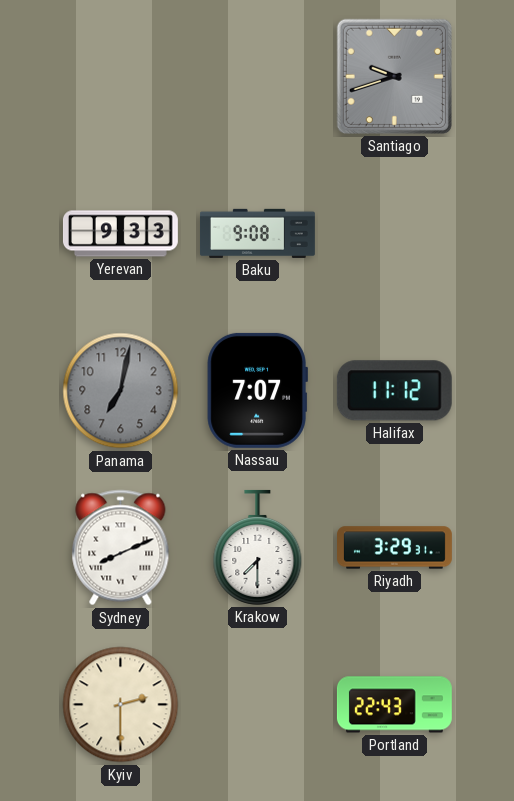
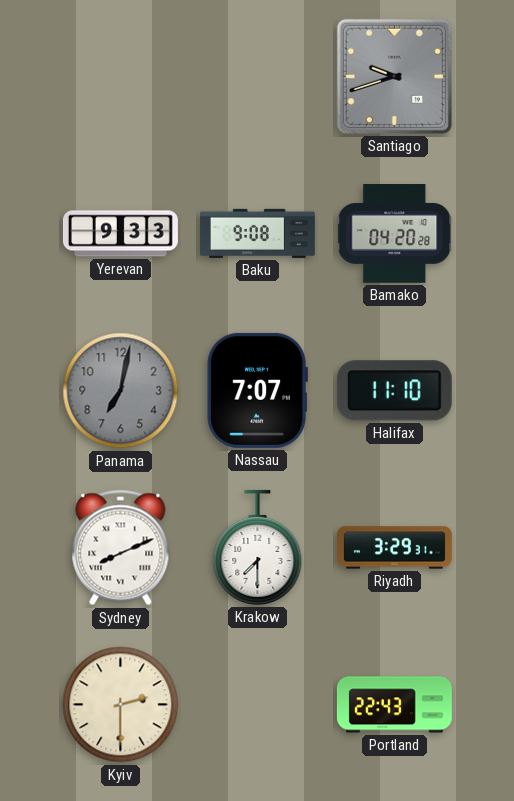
Bamako: none -> 04:20
Halifax: 11:12 -> 11:10
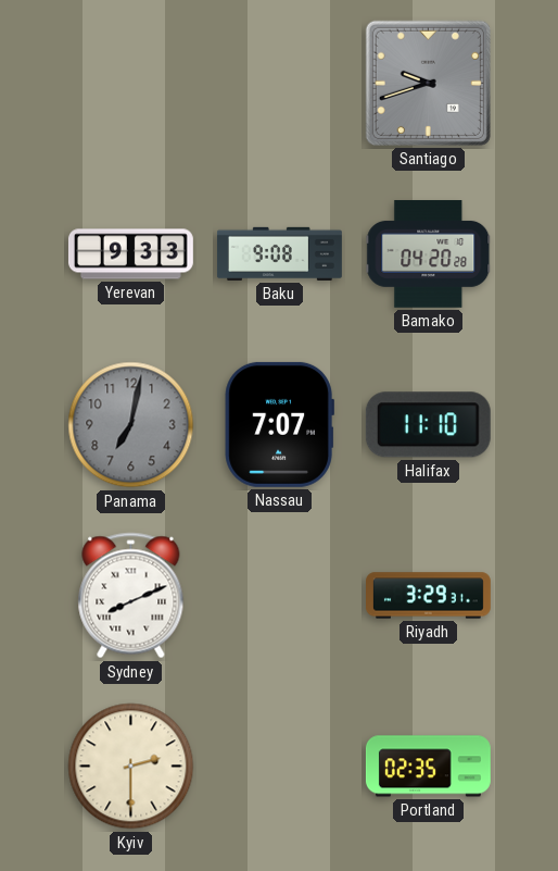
Krakow: 7:30 -> none
Portland: 22:43 -> 02:35
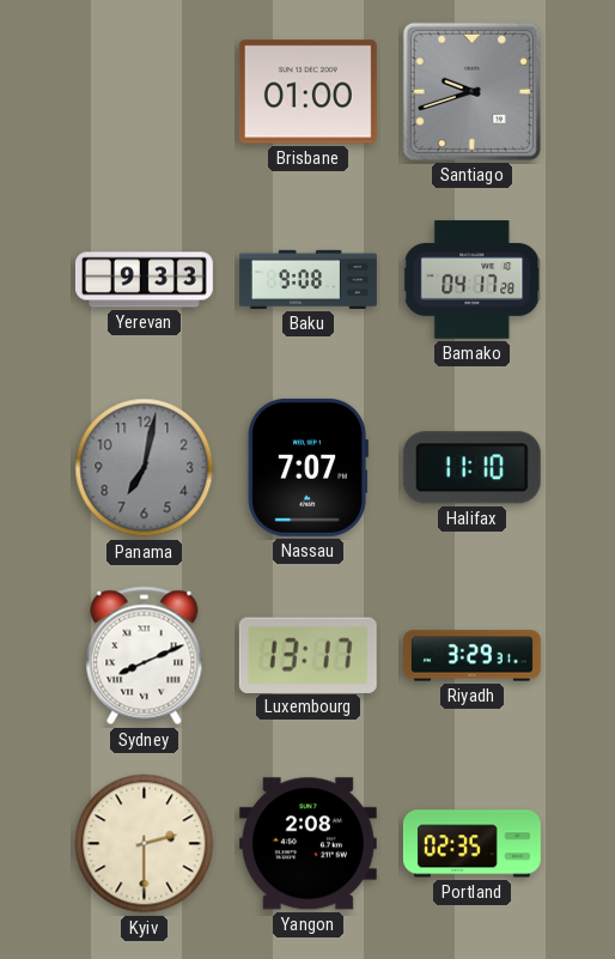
Brisbane: none -> 01:00
Bamako: 04:20 -> 04:17
Luxembourg: none -> 13:17
Yangon: none -> 2:08
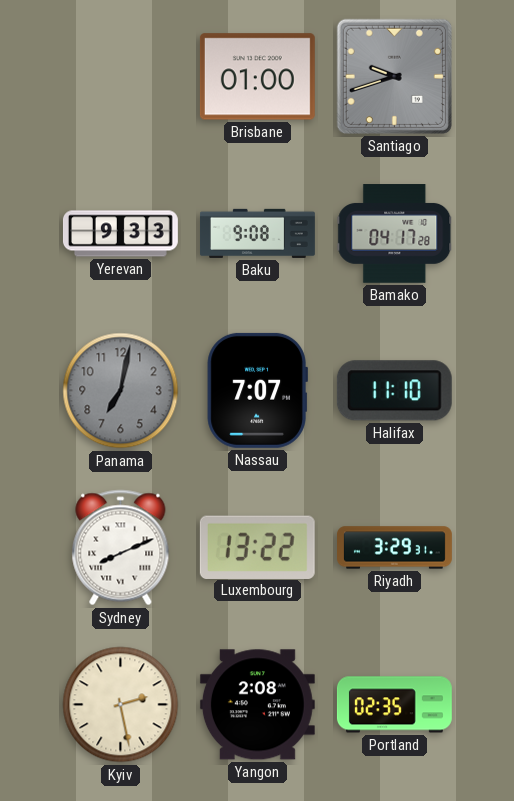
Luxembourg: 13:17 -> 13:22
Kyiv: 2:30 -> 2:28
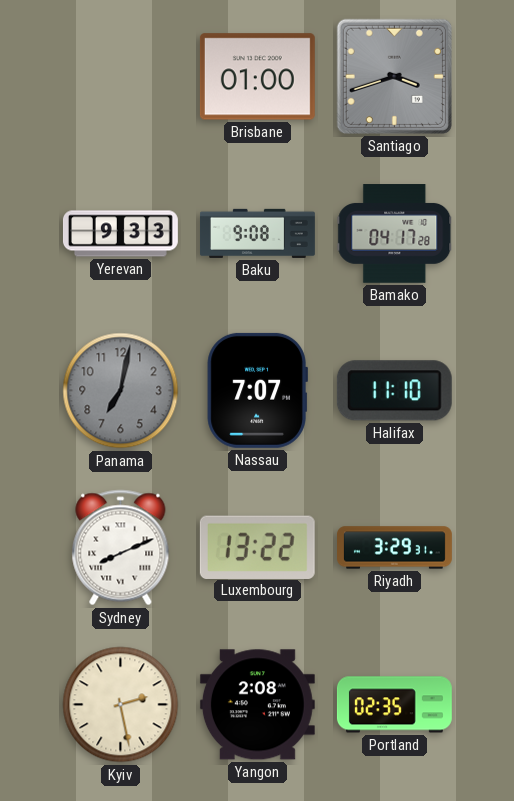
Santiago: 9:42 -> 3:42
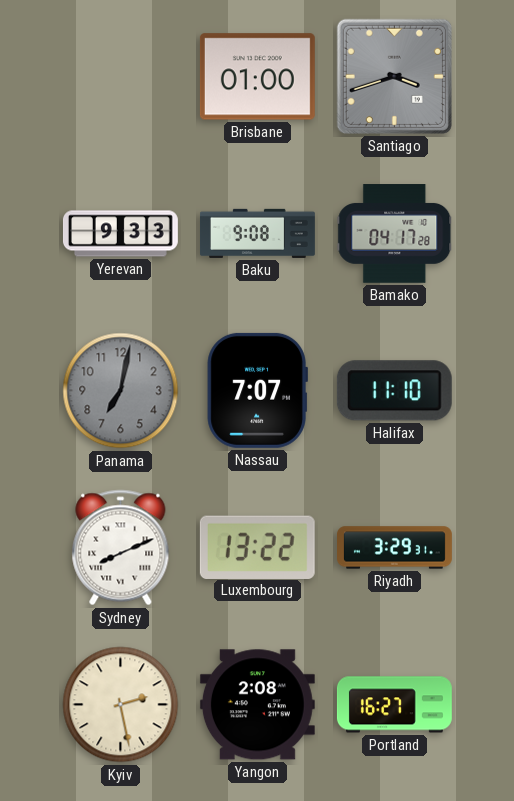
Portland: 02:35 -> 16:27
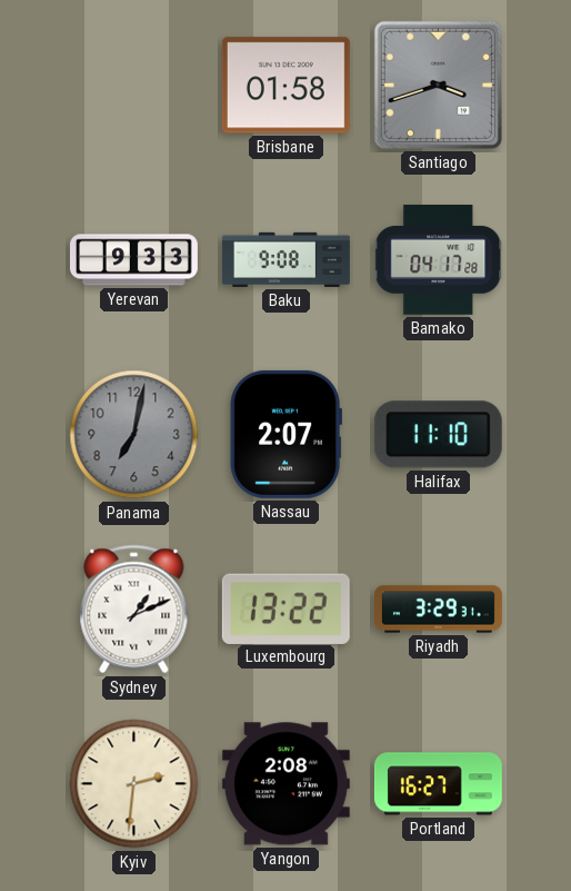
Brisbane: 01:00 -> 01:58
Nassau: 7:07 -> 2:07
Sydney: 8:11 -> 1:11
Kyiv: 2:28 -> 2:31
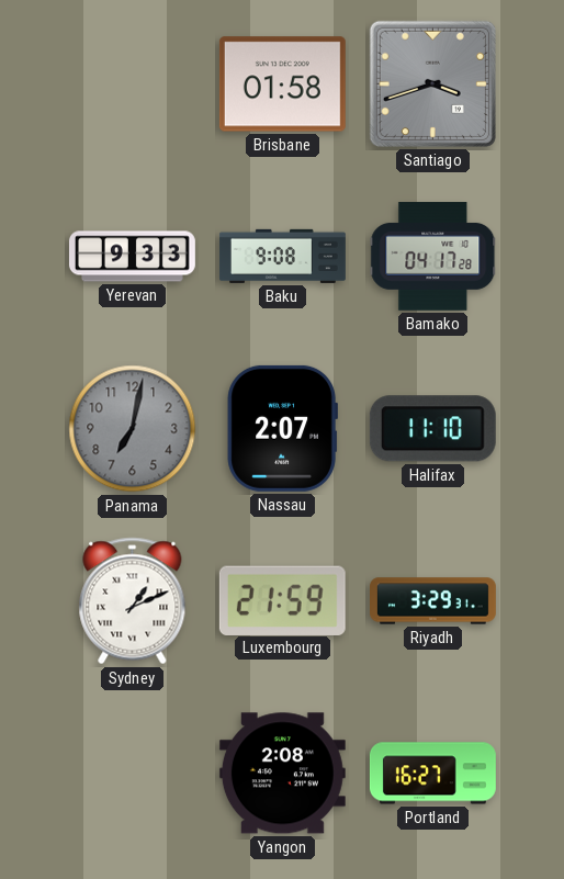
Luxembourg: 13:22 -> 21:59
Kyiv: 2:31 -> none
